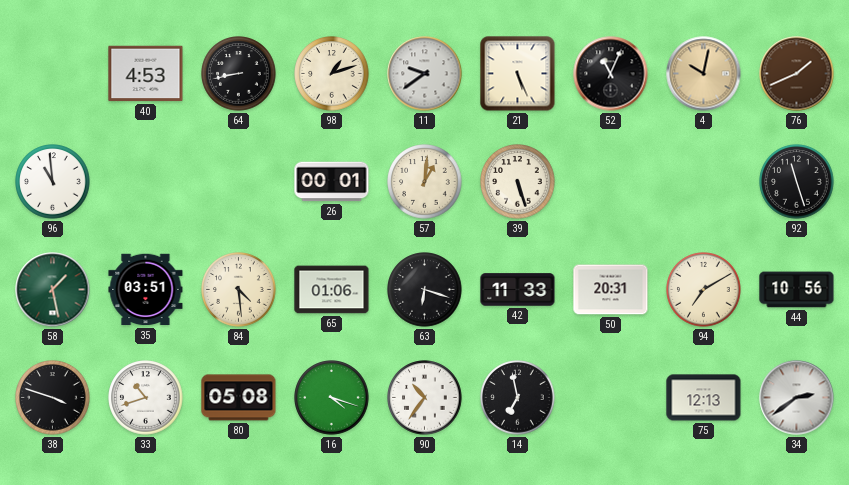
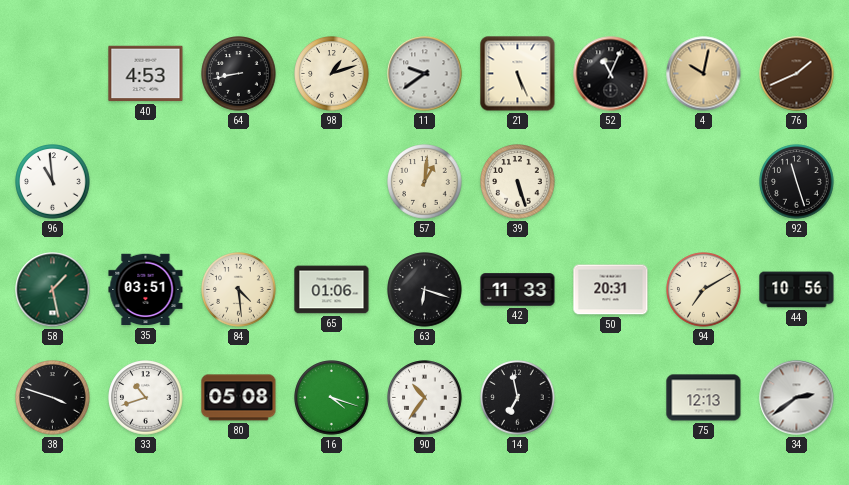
26: 00:01 -> none
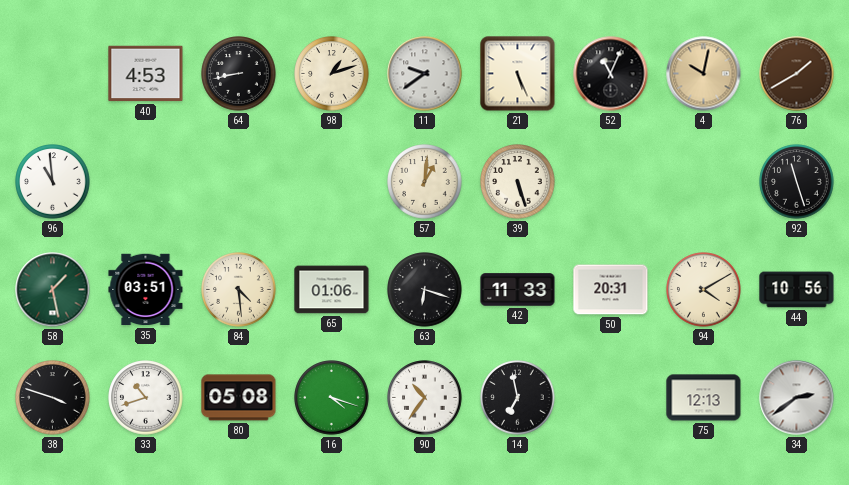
76: 1:41 -> 1:40
94: 7:10 -> 4:10
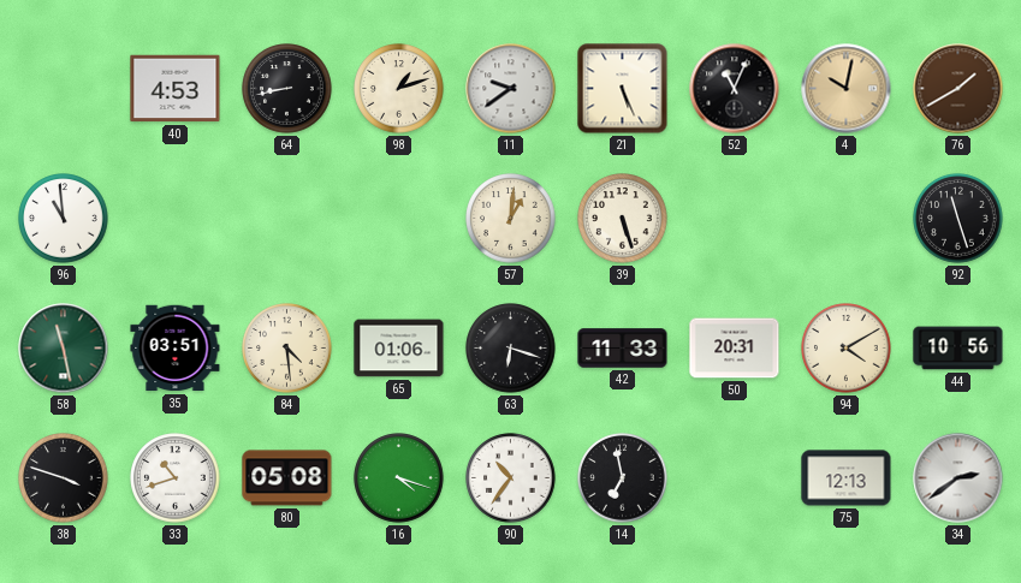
58: 1:28 -> 11:28
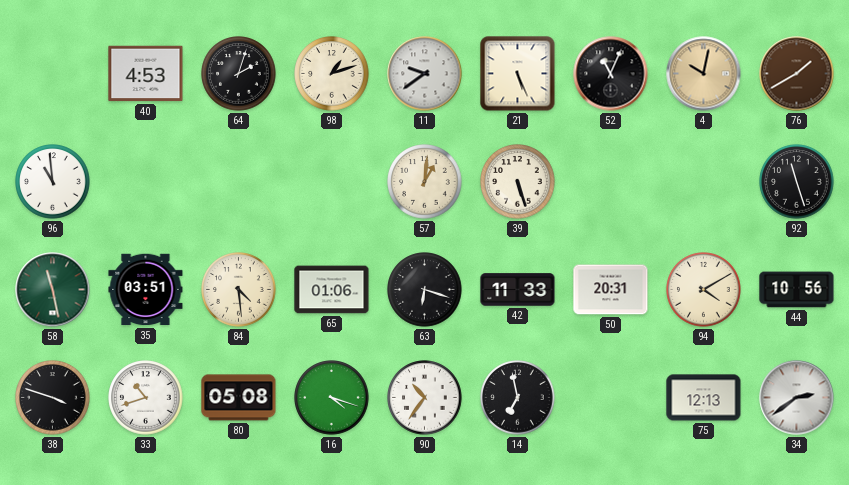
64: 8:43 -> 2:03
